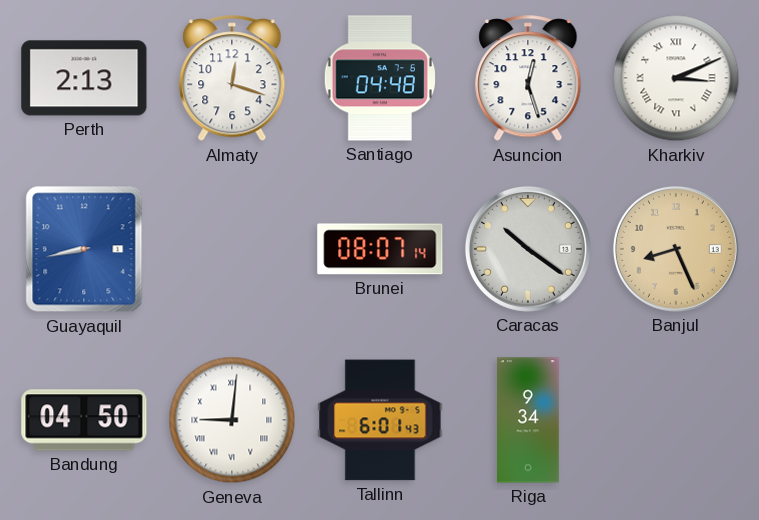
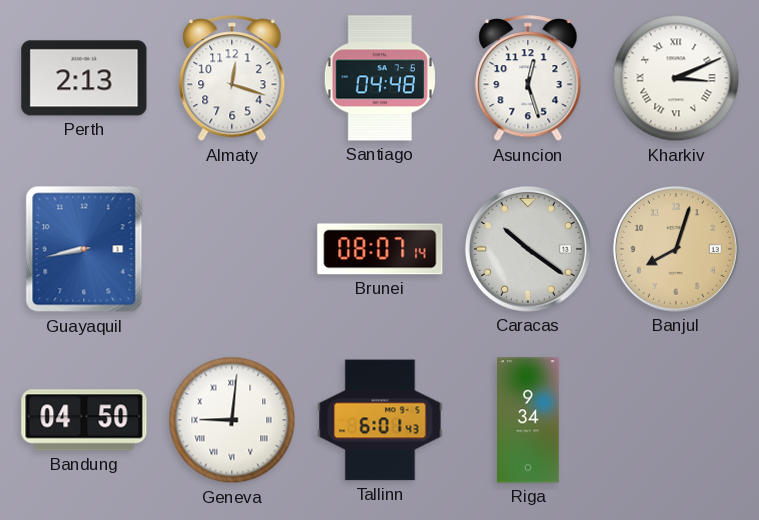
Banjul: 8:26 -> 8:03
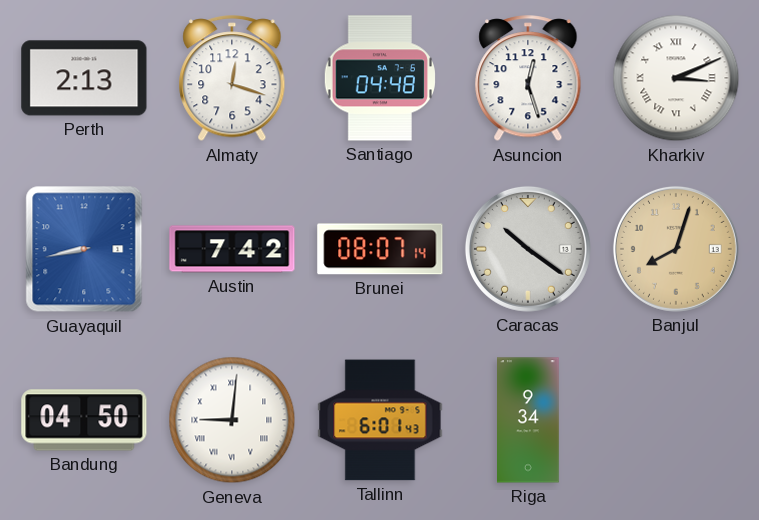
Austin: none -> 7:42
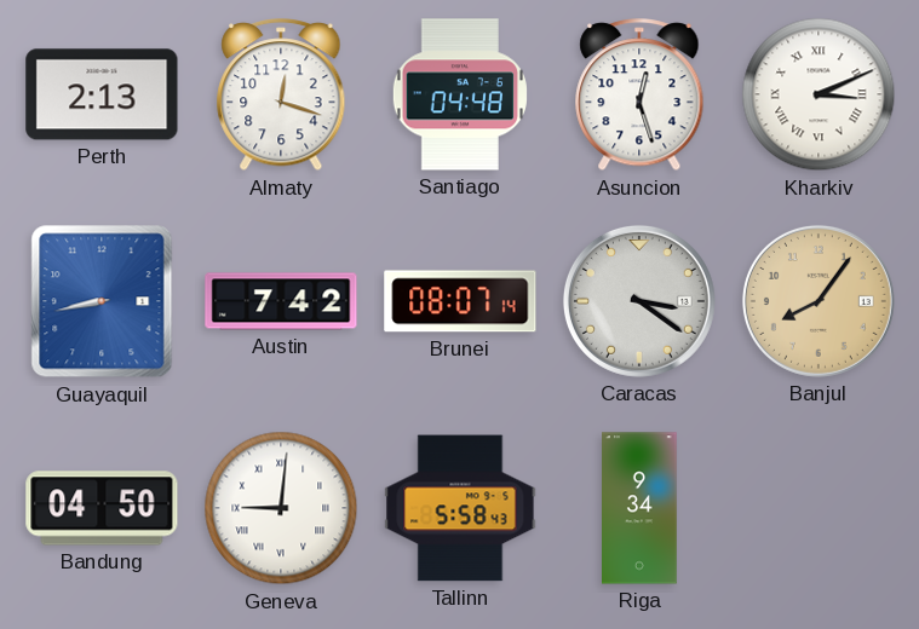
Caracas: 10:21 -> 3:21
Banjul: 8:03 -> 8:06
Tallinn: 6:01 -> 5:58
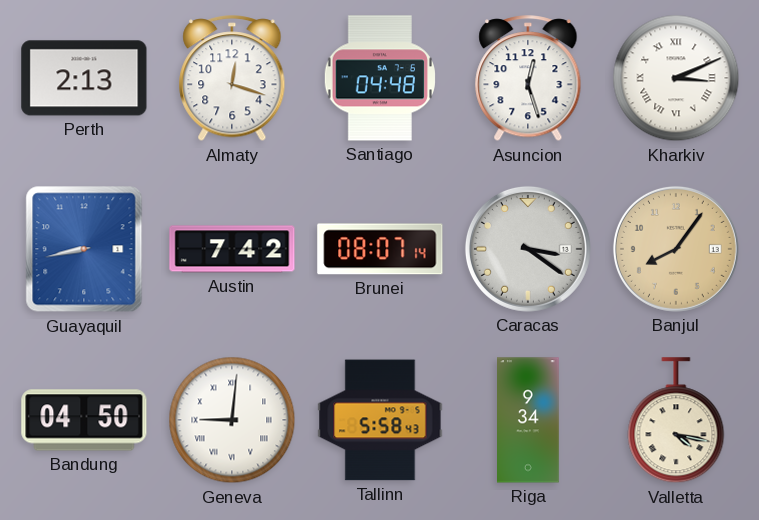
Valletta: none -> 4:17
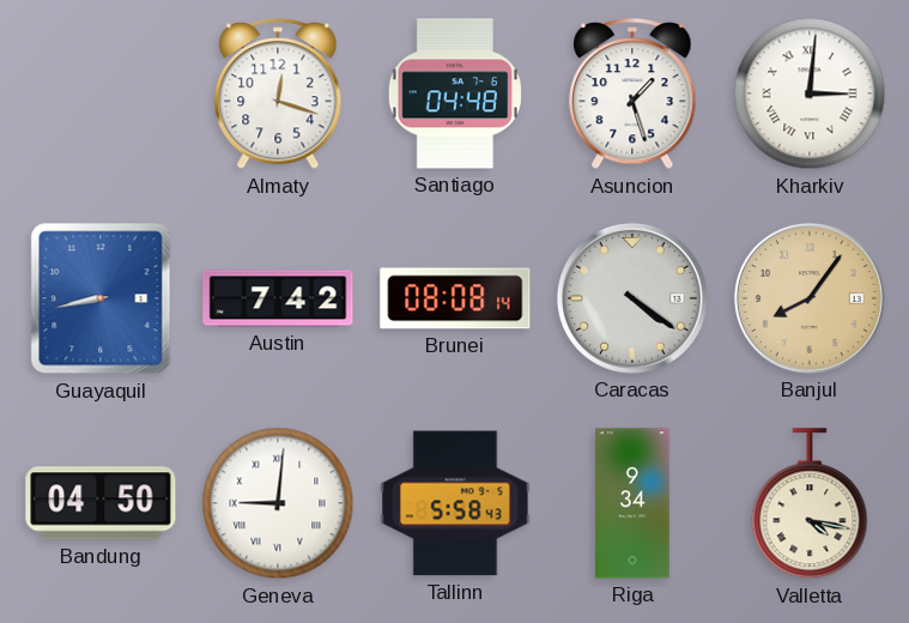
Perth: 2:13 -> none
Asuncion: 12:27 -> 1:27
Kharkiv: 3:11 -> 3:01
Brunei: 08:07 -> 08:08
Caracas: 3:21 -> 4:21
